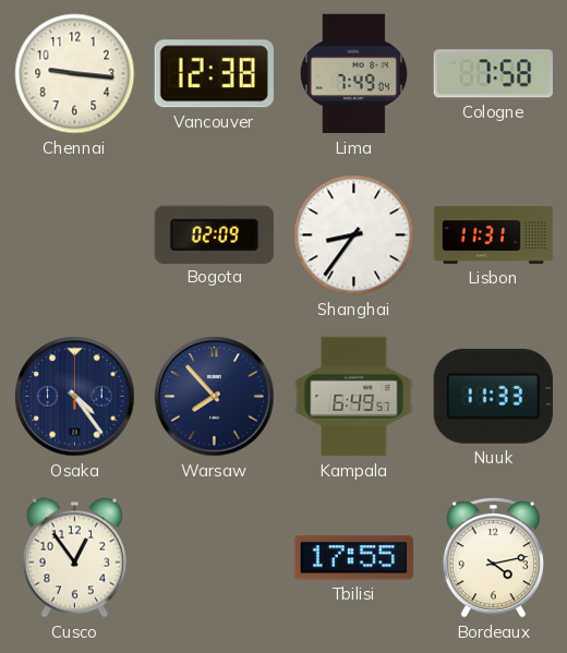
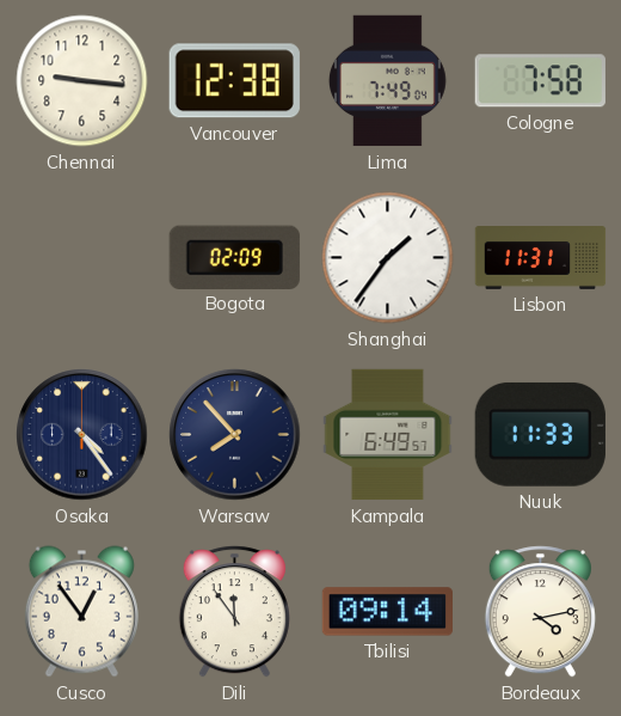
Shanghai: 8:36 -> 1:36
Dili: none -> 11:54
Tbilisi: 17:55 -> 09:14
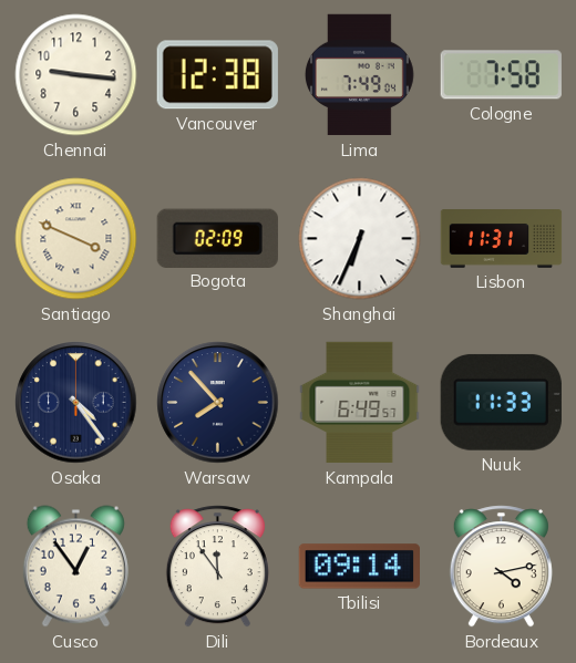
Santiago: none -> 3:49
Shanghai: 1:36 -> 6:34
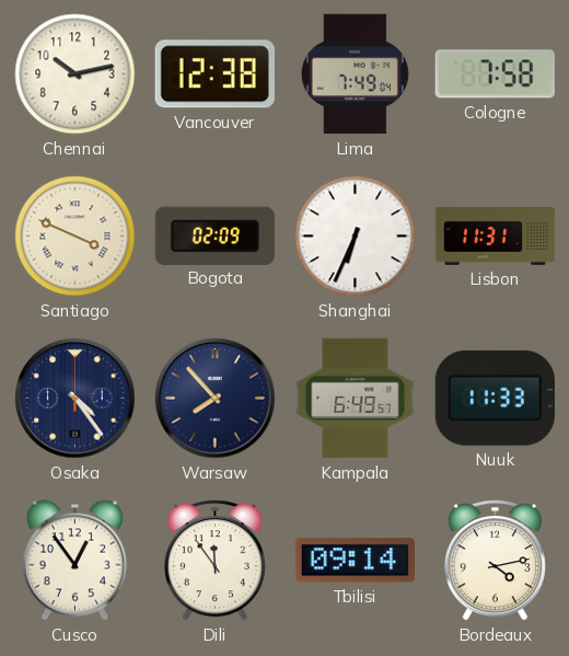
Chennai: 9:16 -> 10:13
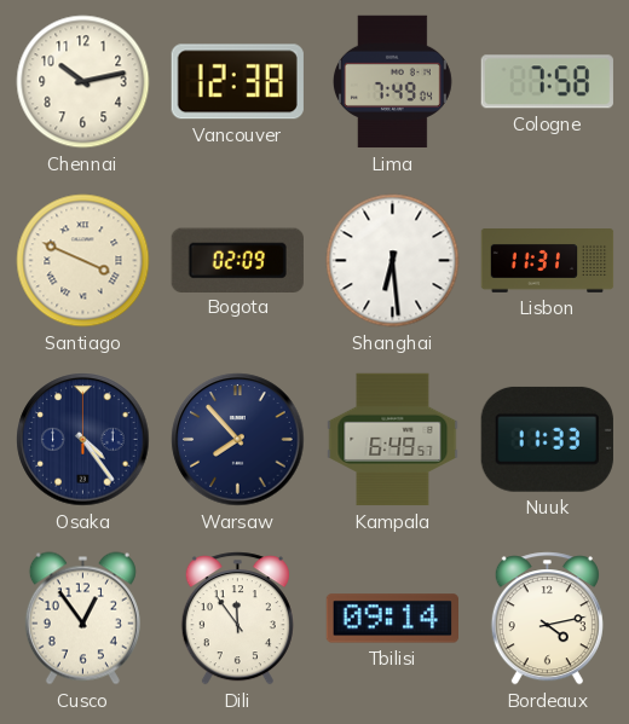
Shanghai: 6:34 -> 6:29
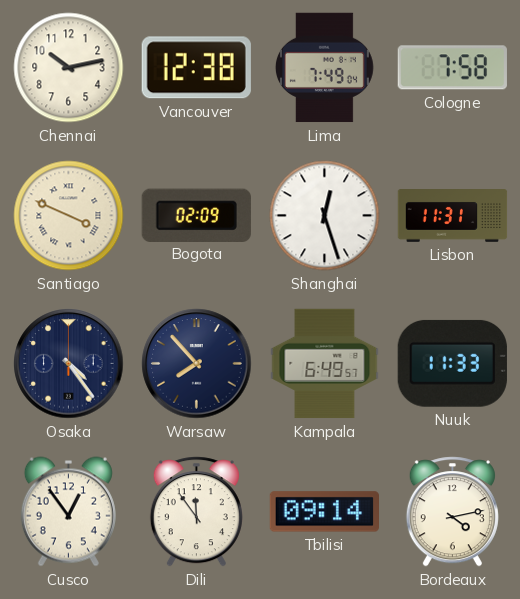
Shanghai: 6:29 -> 12:27
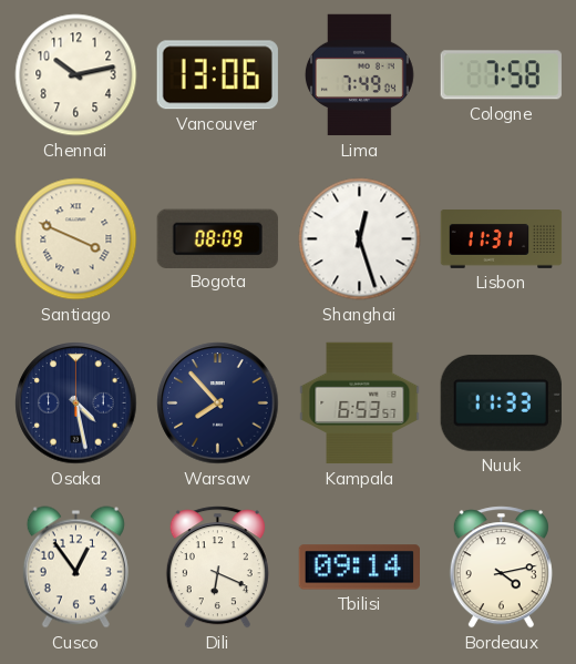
Vancouver: 12:38 -> 13:06
Bogota: 02:09 -> 08:09
Osaka: 4:24 -> 4:28
Kampala: 6:49 -> 6:53
Dili: 11:54 -> 6:19
